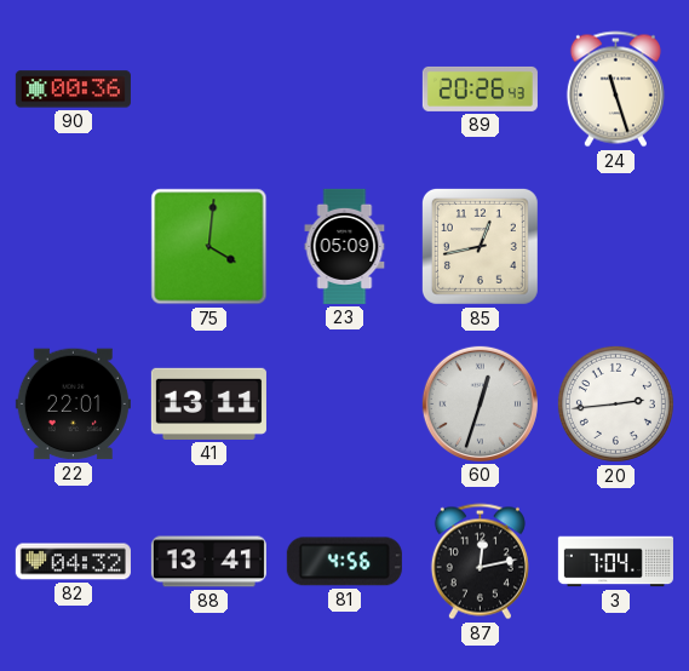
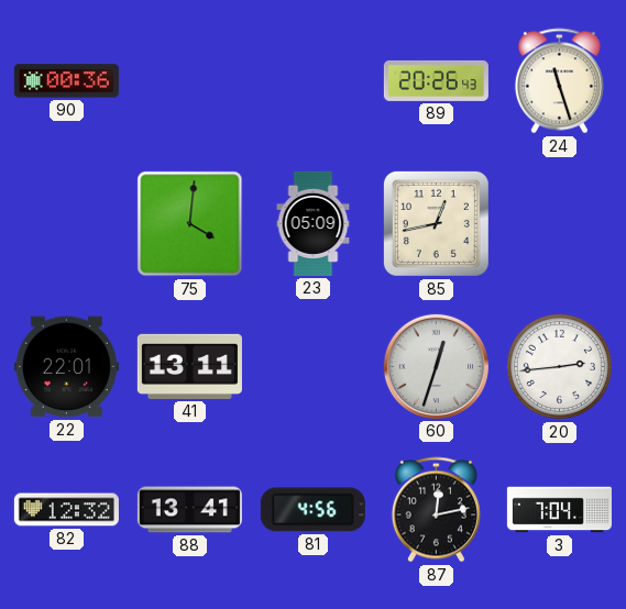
82: 04:32 -> 12:32
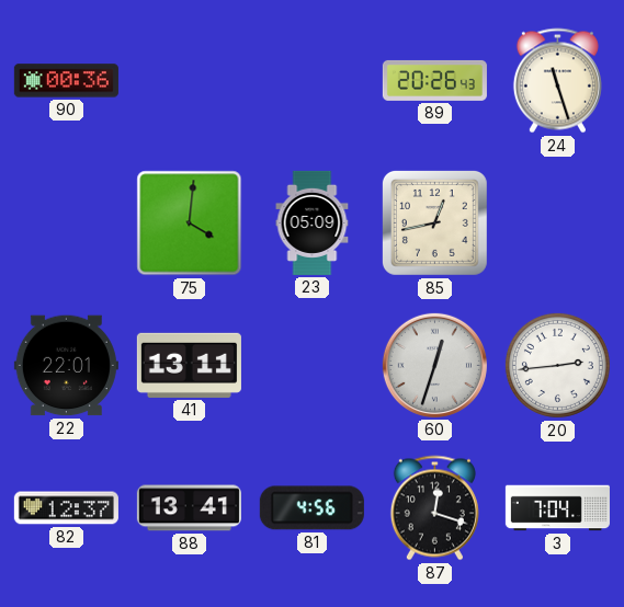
82: 12:32 -> 12:37
87: 12:13 -> 12:18
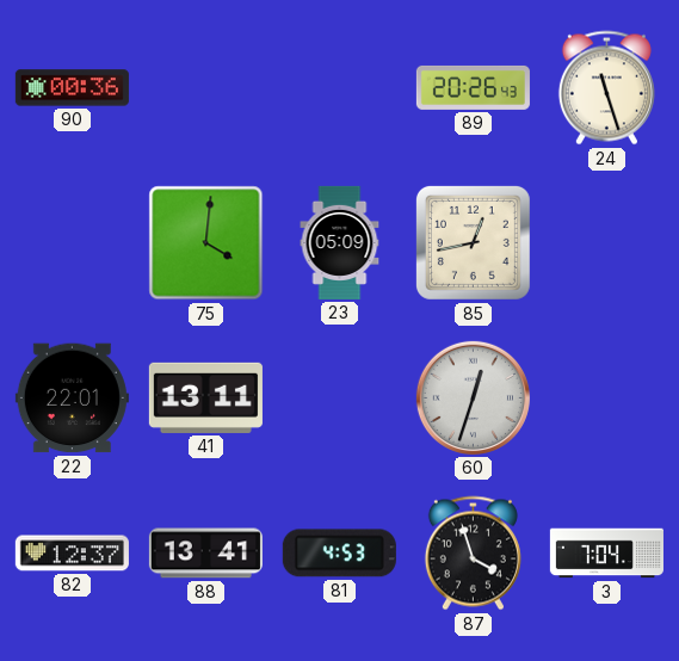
20: 2:44 -> none
81: 4:56 -> 4:53
87: 12:18 -> 3:57
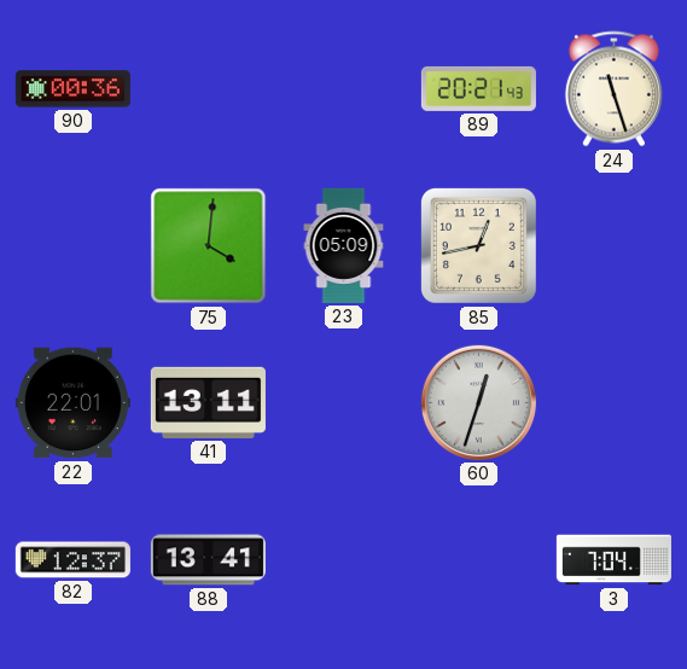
89: 20:26 -> 20:21
81: 4:53 -> none
87: 3:57 -> none
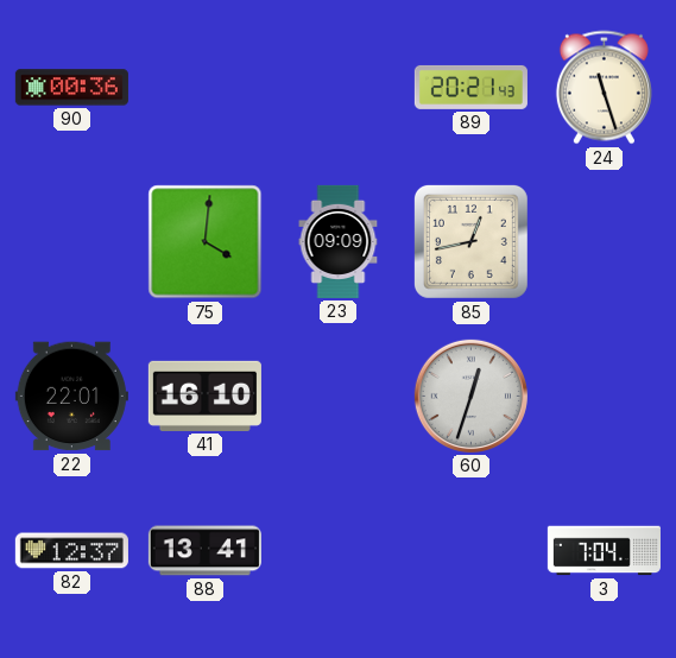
23: 05:09 -> 09:09
41: 13:11 -> 16:10
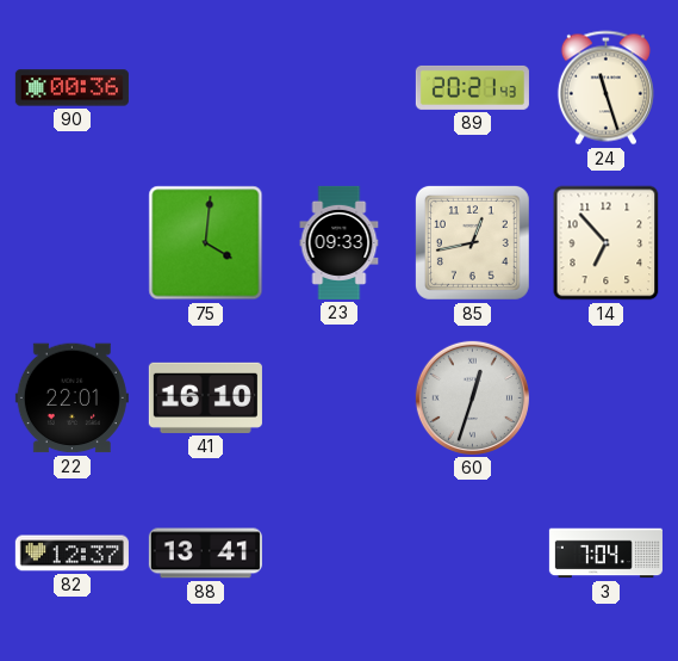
23: 09:09 -> 09:33
14: none -> 6:53
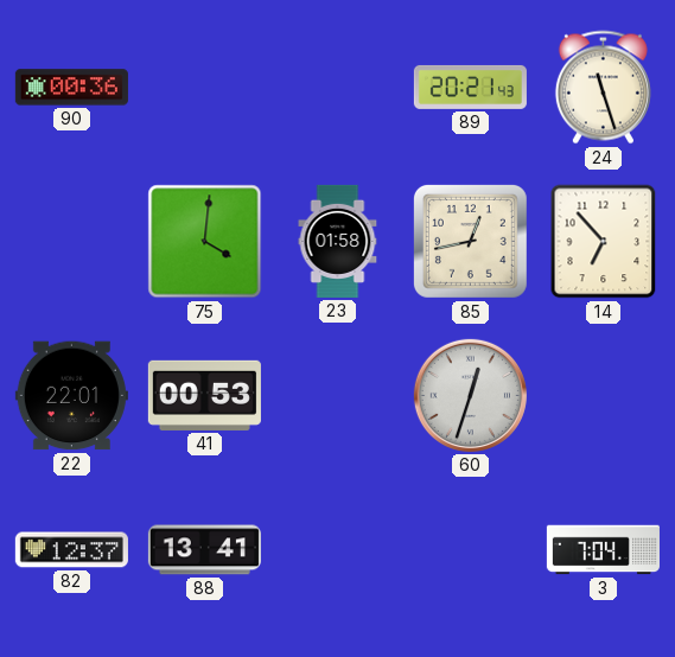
23: 09:33 -> 01:58
41: 16:10 -> 00:53
